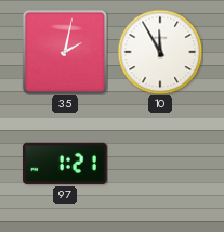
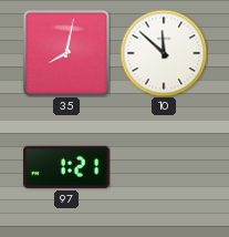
35: 2:02 -> 8:02
10: 11:55 -> 11:52
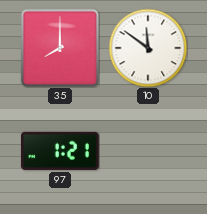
35: 8:02 -> 8:00
10: 11:52 -> 11:51
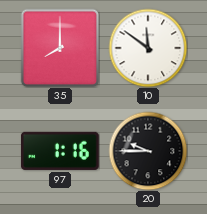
97: 1:21 -> 1:16
20: none -> 9:45
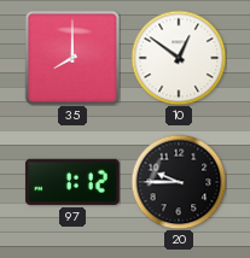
10: 11:51 -> 12:51
97: 1:16 -> 1:12
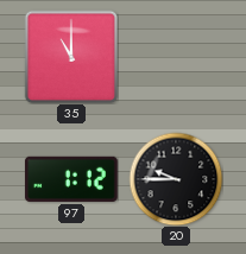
35: 8:00 -> 11:00
10: 12:51 -> none
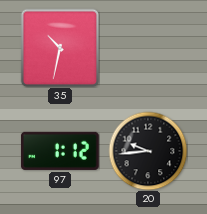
35: 11:00 -> 10:32
20: 9:45 -> 9:44
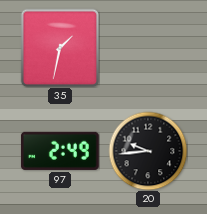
35: 10:32 -> 1:32
97: 1:12 -> 2:49
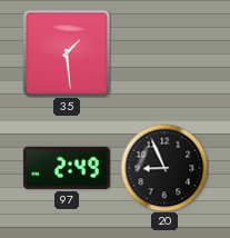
35: 1:32 -> 1:29
20: 9:44 -> 8:56
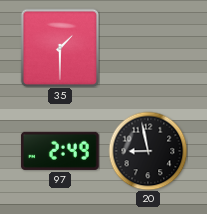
35: 1:29 -> 1:30
20: 8:56 -> 8:58
